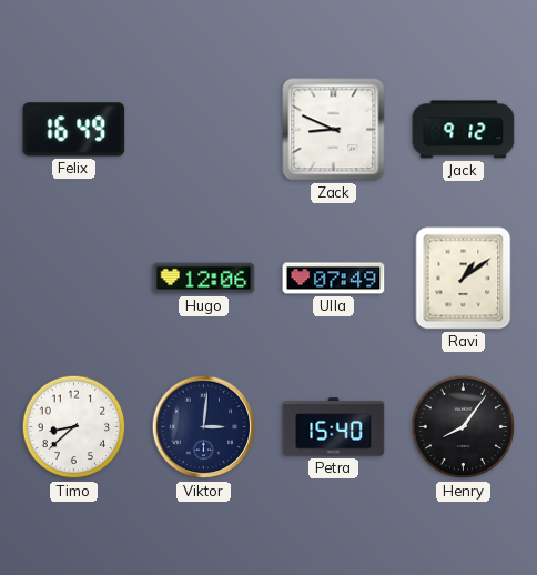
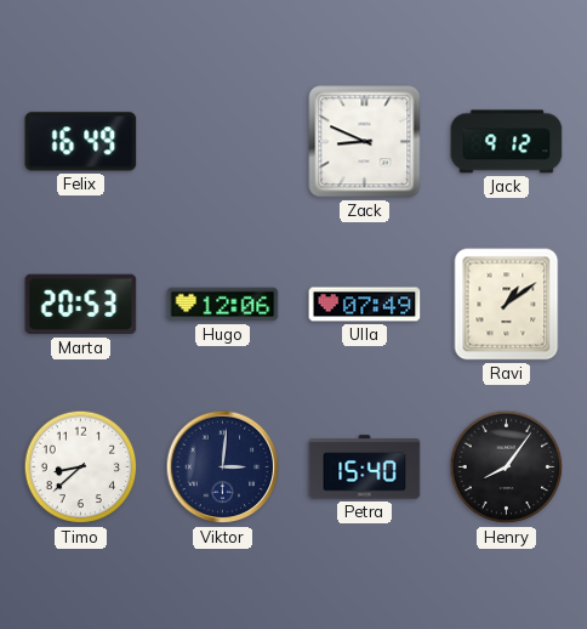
Marta: none -> 20:53
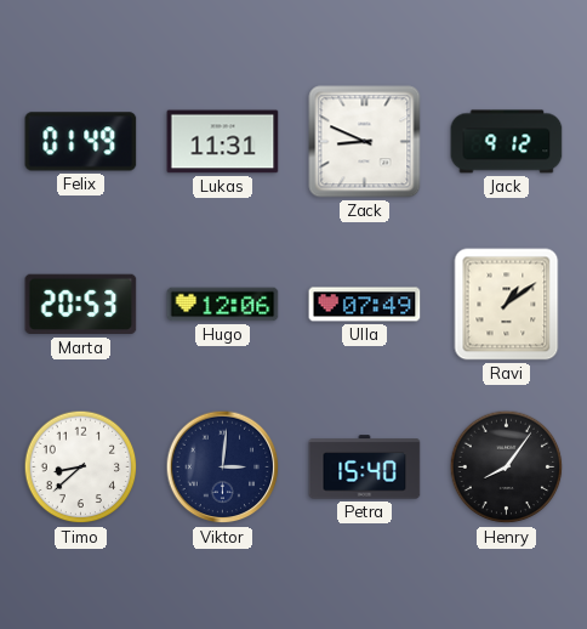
Felix: 16:49 -> 01:49
Lukas: none -> 11:31
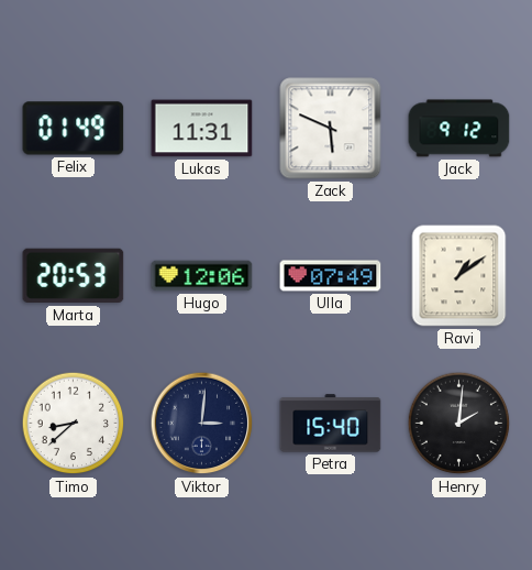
Zack: 8:49 -> 5:49
Henry: 8:06 -> 2:01
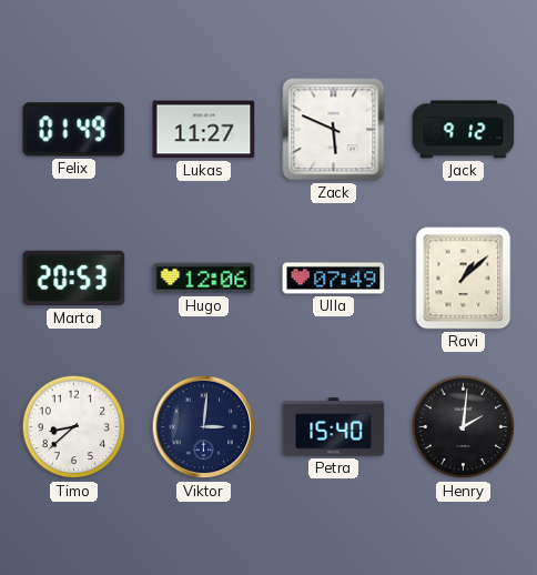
Lukas: 11:31 -> 11:27
Ravi: 1:09 -> 1:08
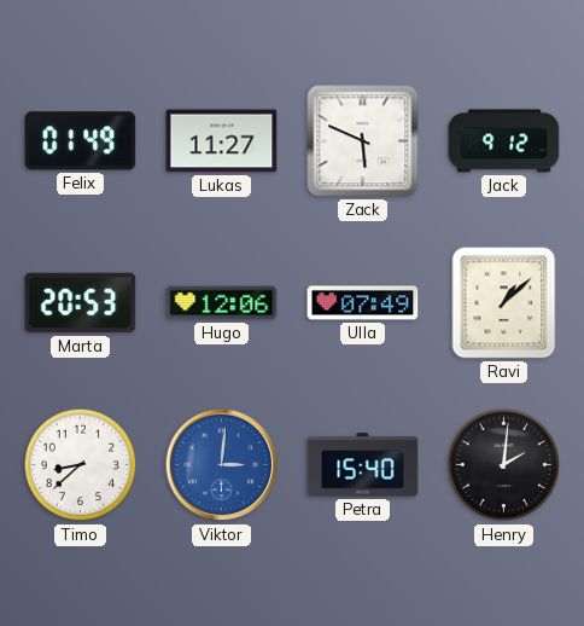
Viktor dial: navy -> blue
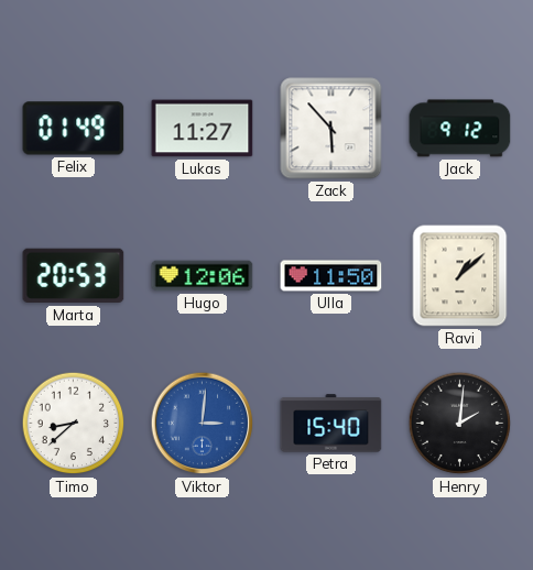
Zack: 5:49 -> 5:53
Ulla: 07:49 -> 11:50
